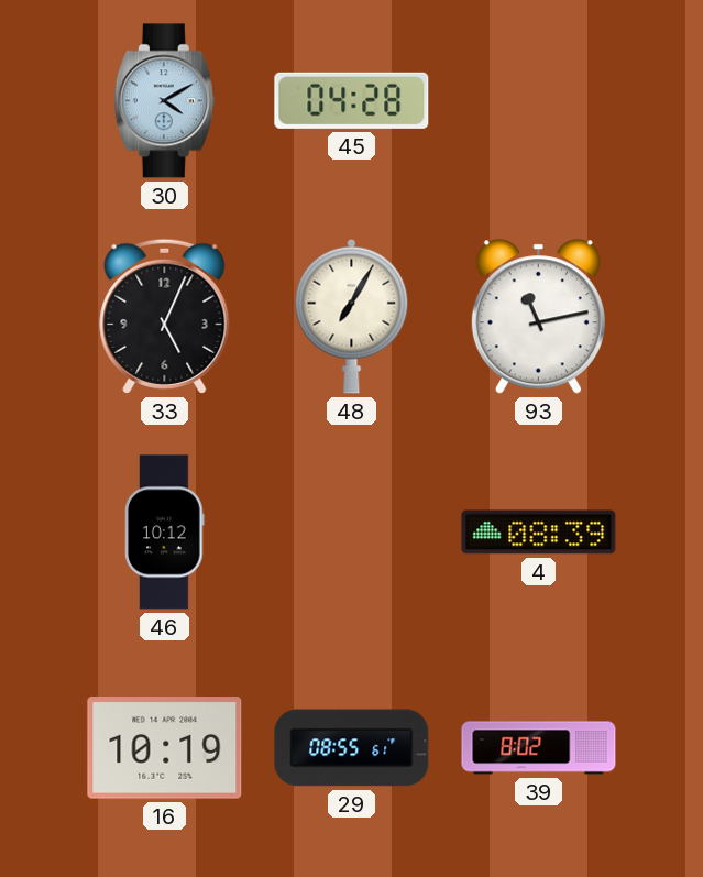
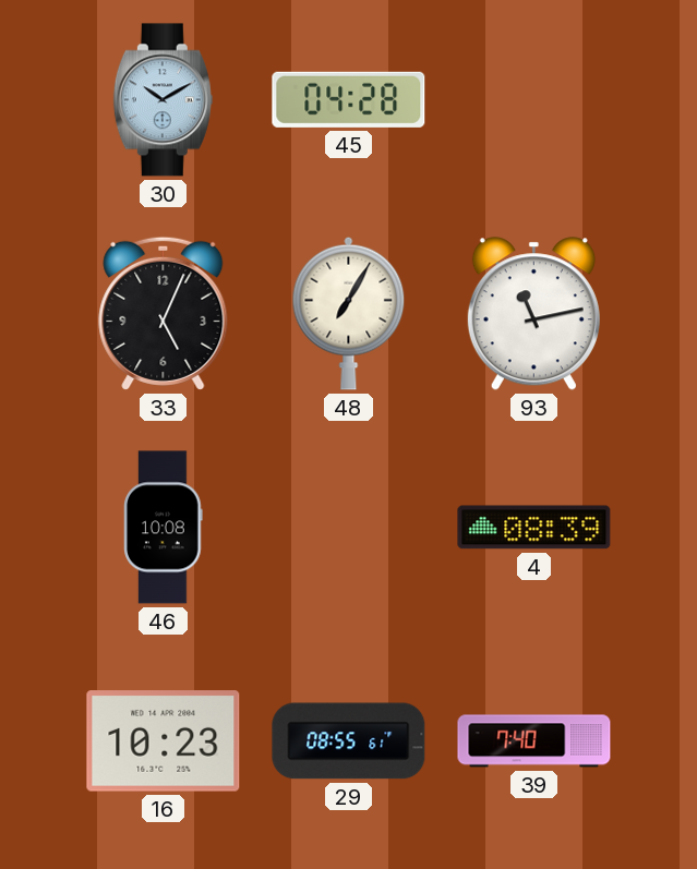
30: 4:10 -> 10:10
46: 10:12 -> 10:08
16: 10:19 -> 10:23
39: 8:02 -> 7:40
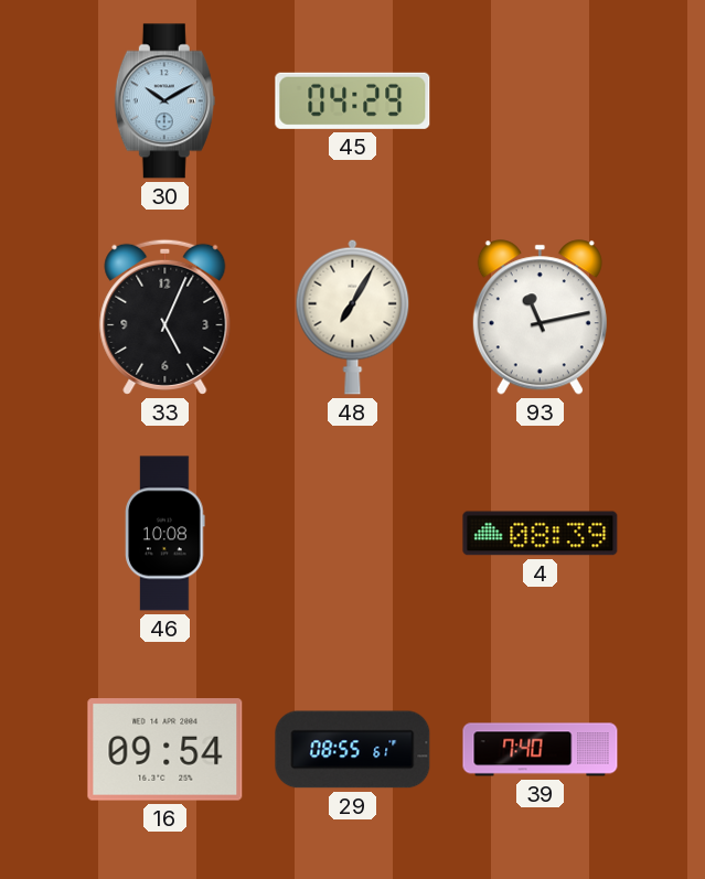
45: 04:28 -> 04:29
16: 10:23 -> 09:54
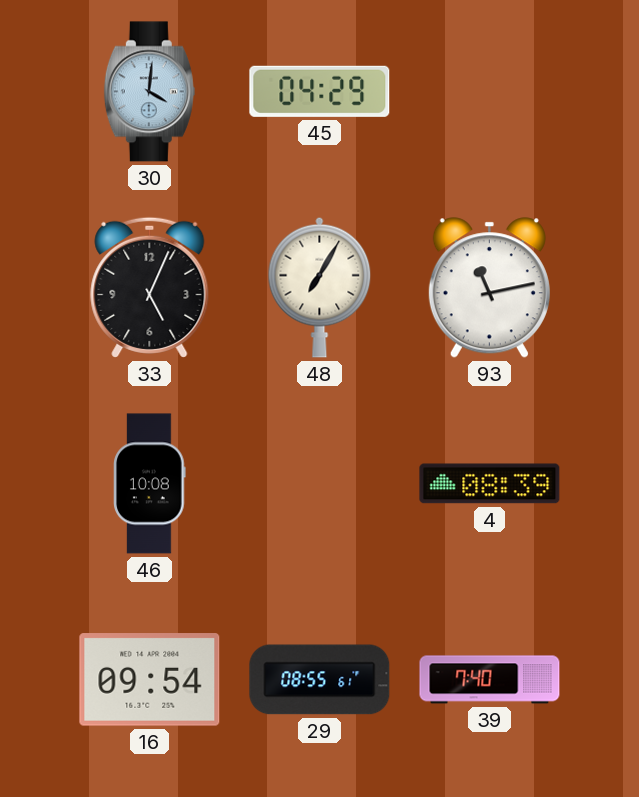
30: 10:10 -> 4:01
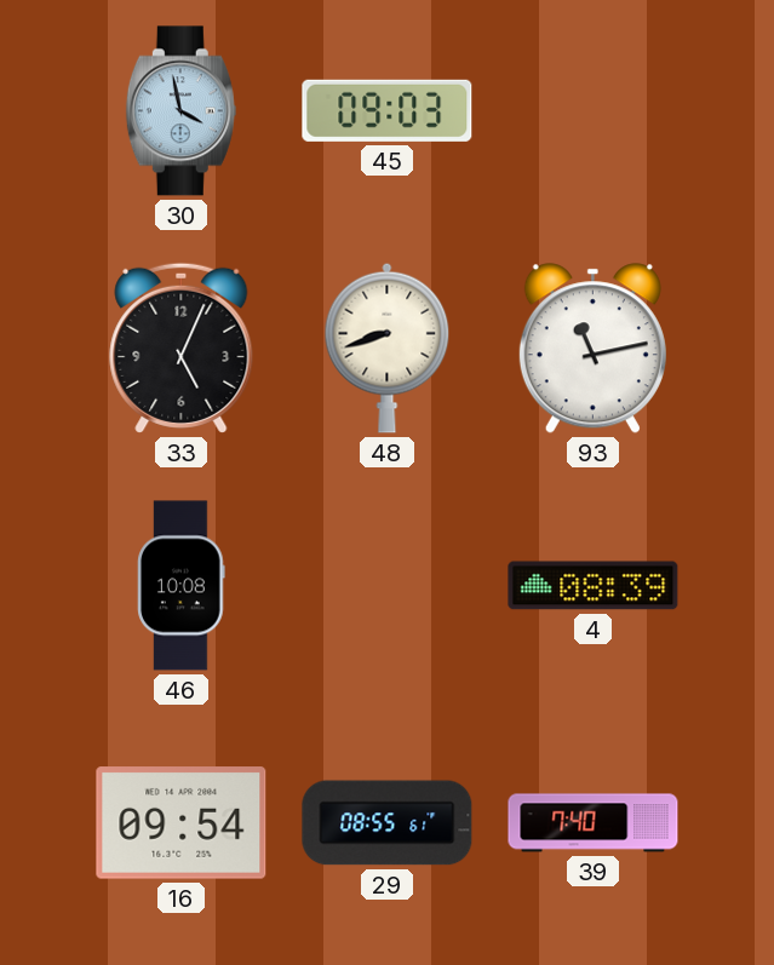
30: 4:01 -> 3:58
45: 04:29 -> 09:03
48: 7:05 -> 8:42
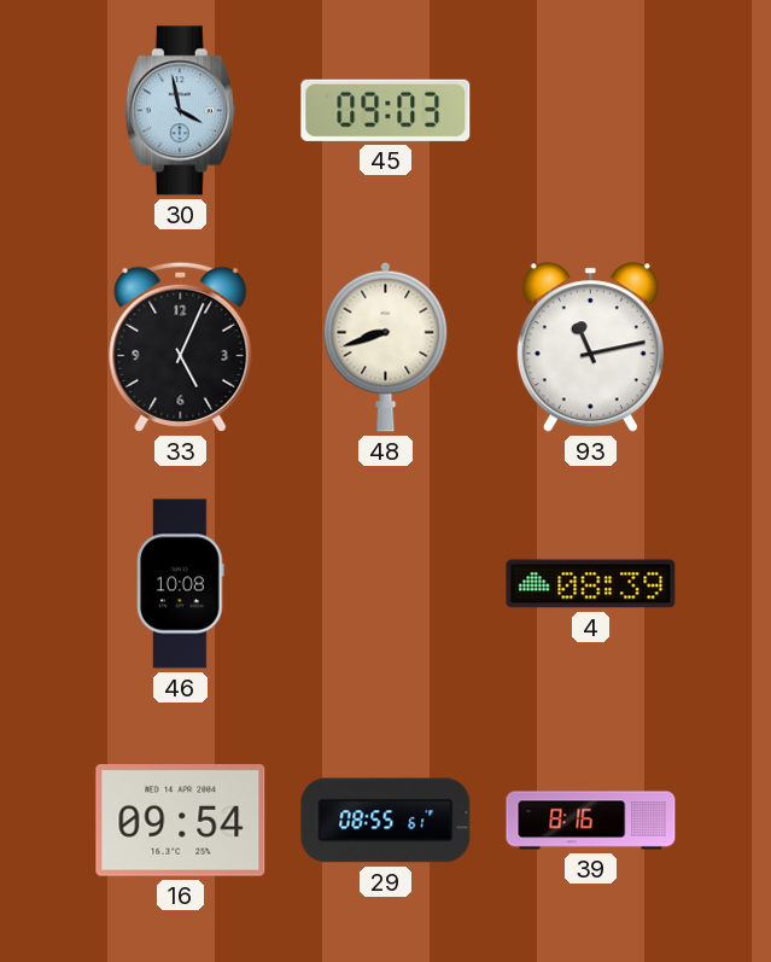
39: 7:40 -> 8:16
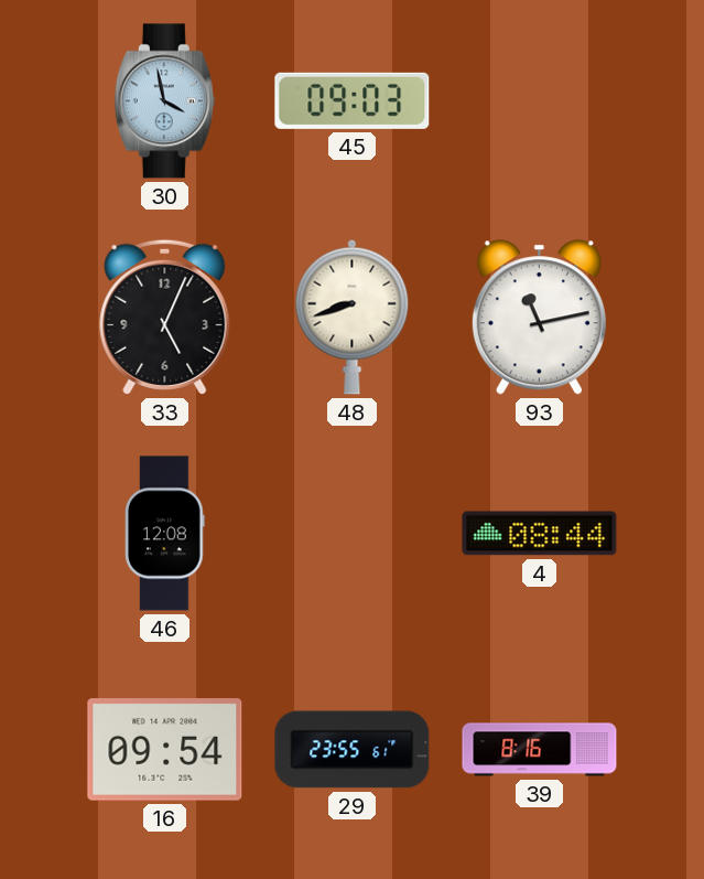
46: 10:08 -> 12:08
4: 08:39 -> 08:44
29: 08:55 -> 23:55
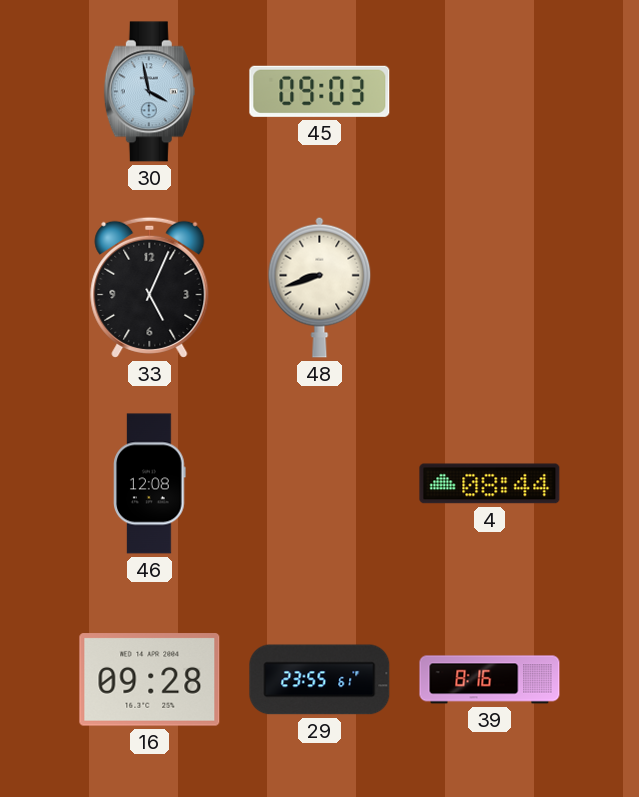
93: 11:13 -> none
16: 09:54 -> 09:28
